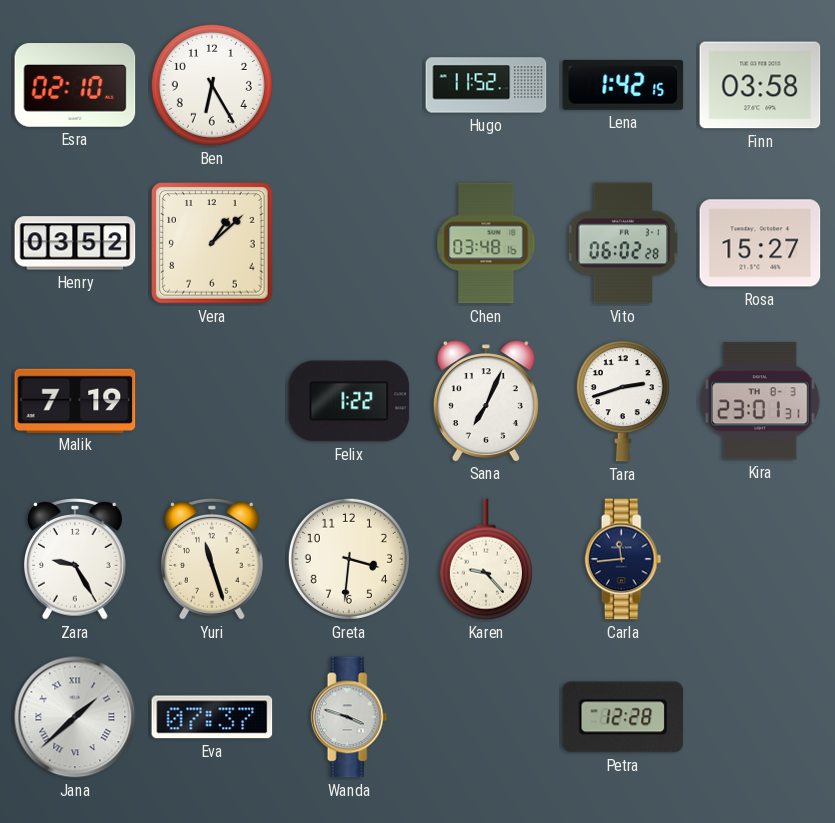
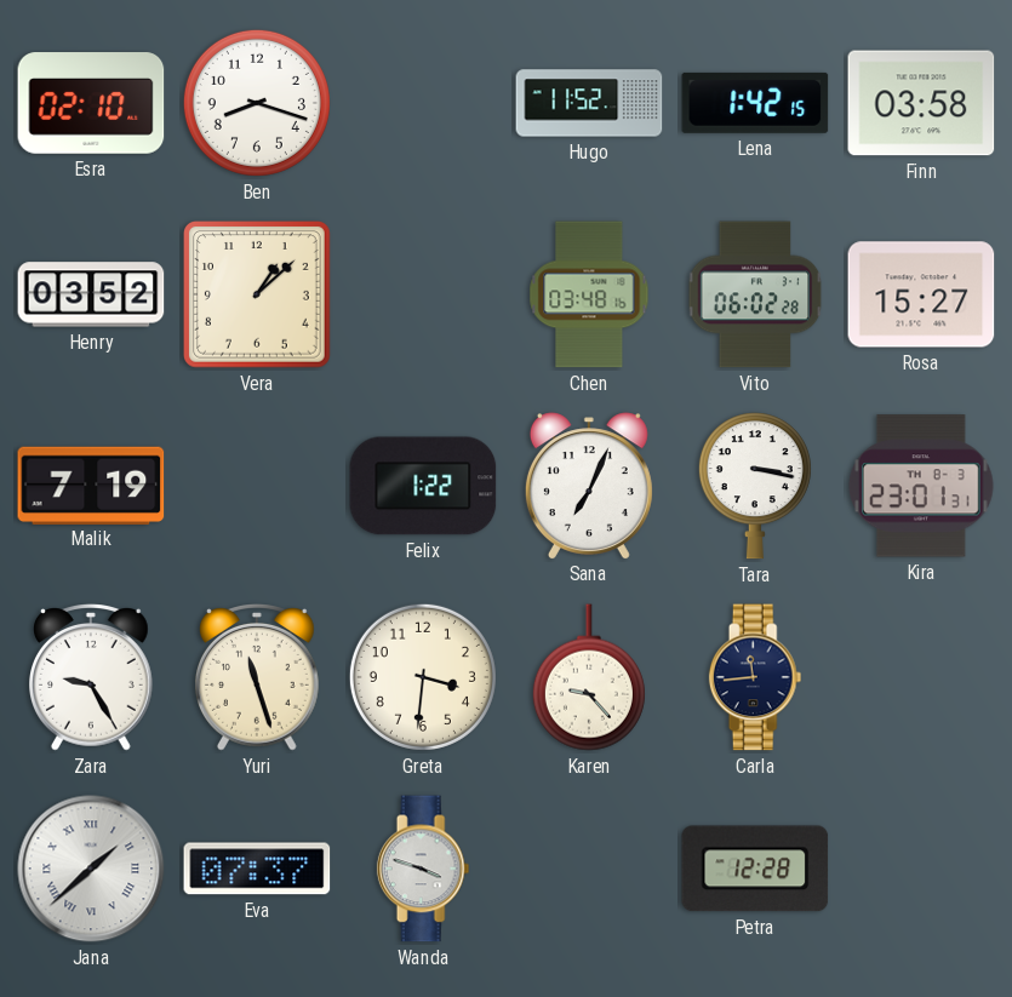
Ben: 6:25 -> 8:18
Tara: 2:42 -> 3:17
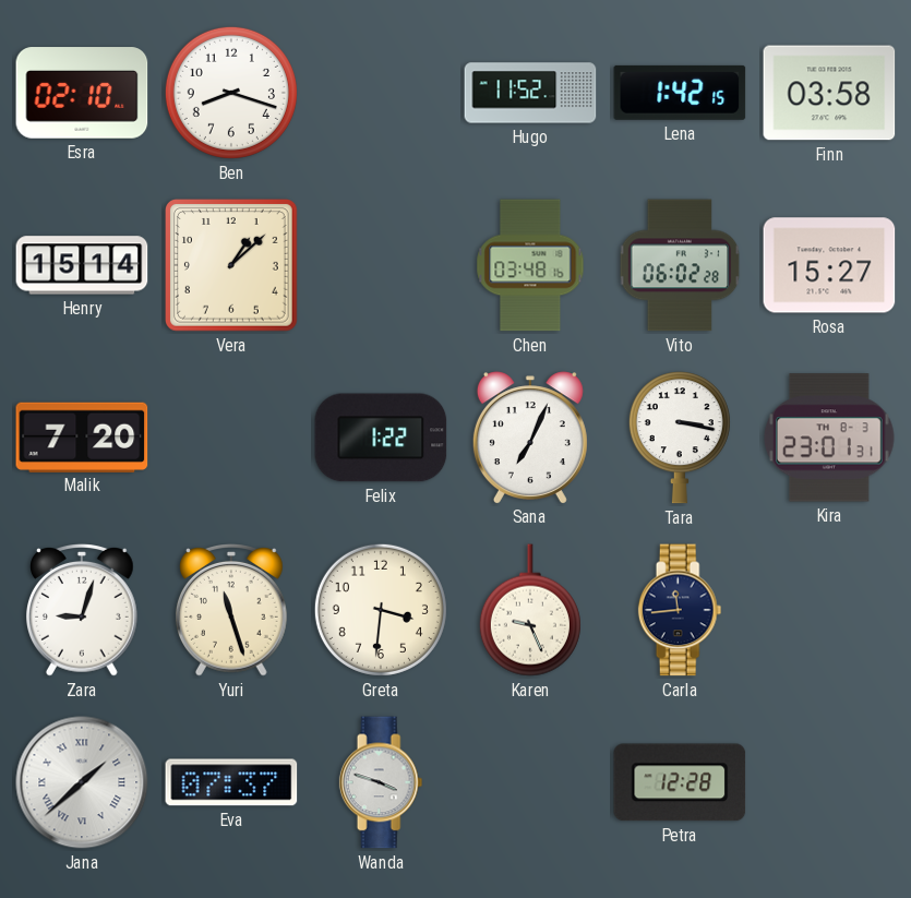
Henry: 03:52 -> 15:14
Malik: 7:19 -> 7:20
Zara: 9:25 -> 9:03
Karen: 9:23 -> 9:26
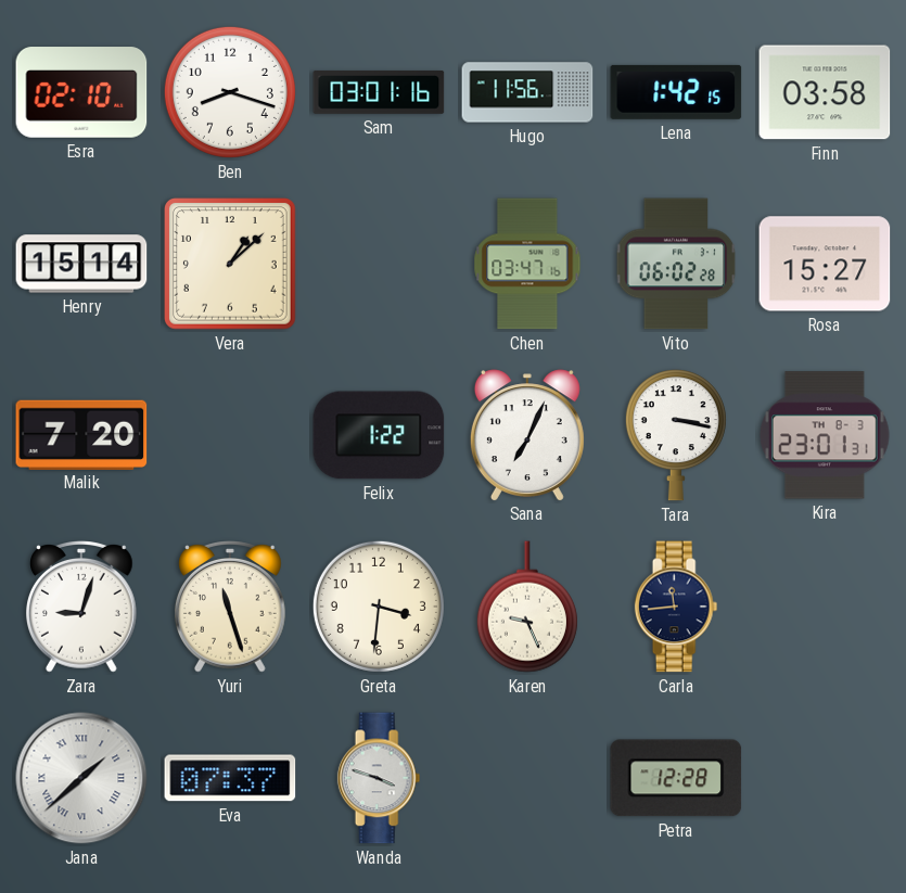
Sam: none -> 03:01
Hugo: 11:52 -> 11:56
Chen: 03:48 -> 03:47
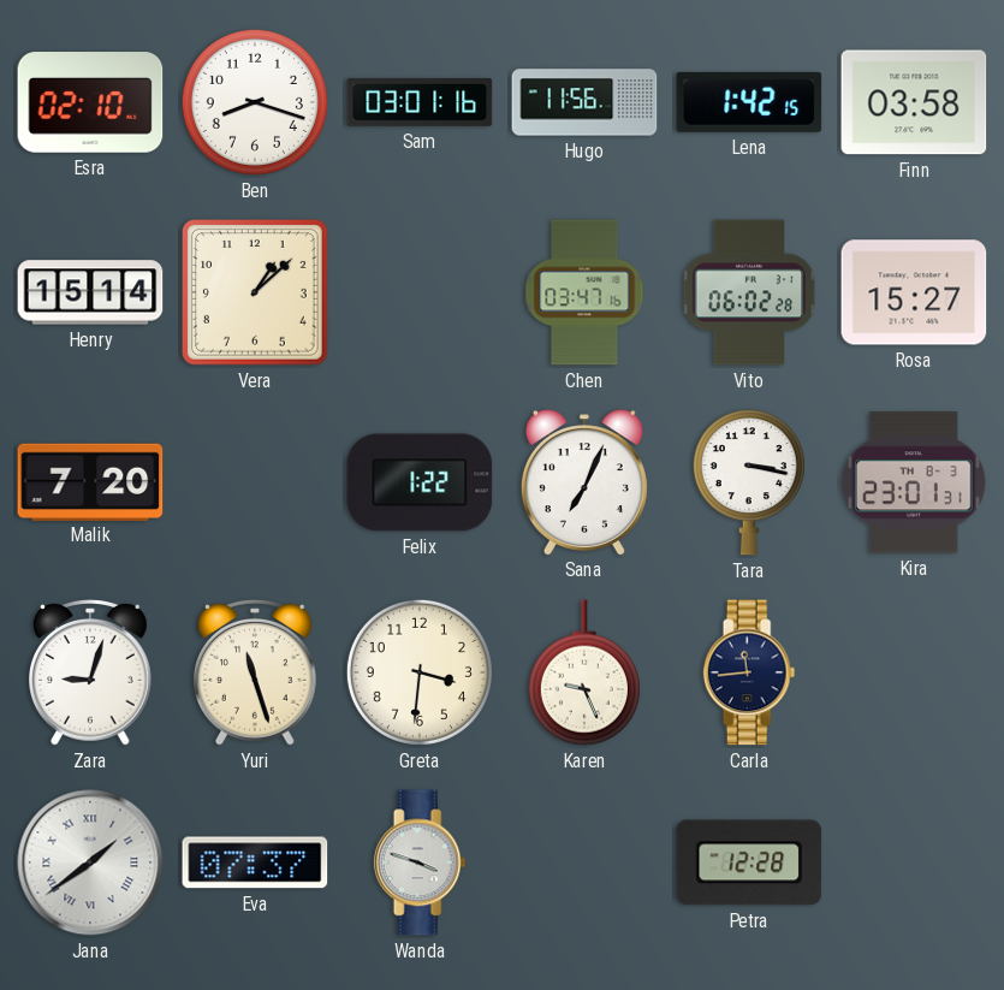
Jana: 1:38 -> 1:39
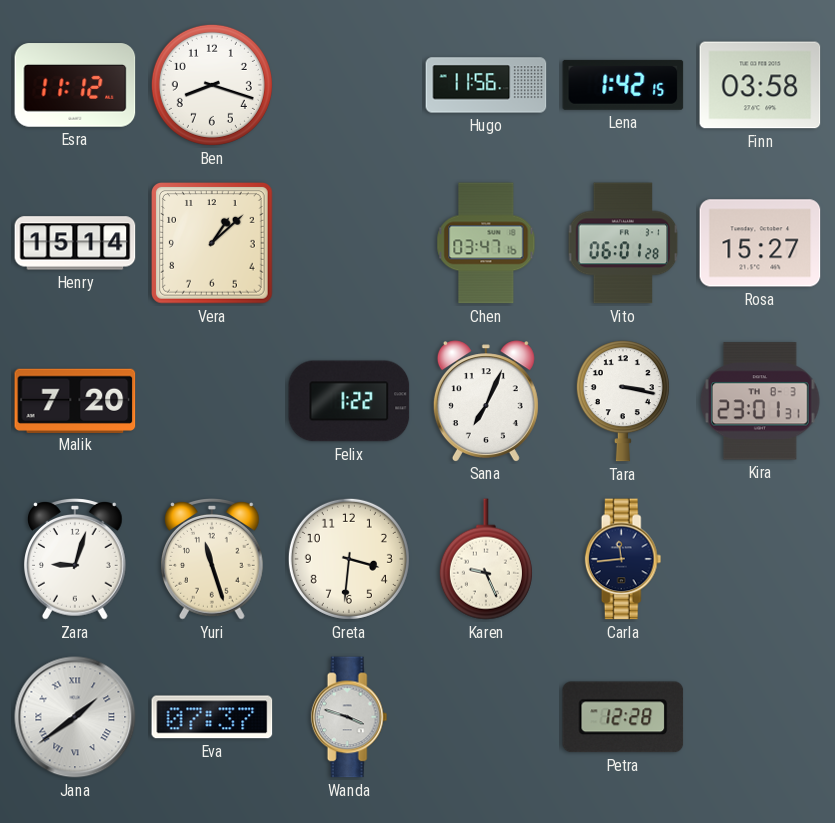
Esra: 02:10 -> 11:12
Sam: 03:01 -> none
Vito: 06:02 -> 06:01
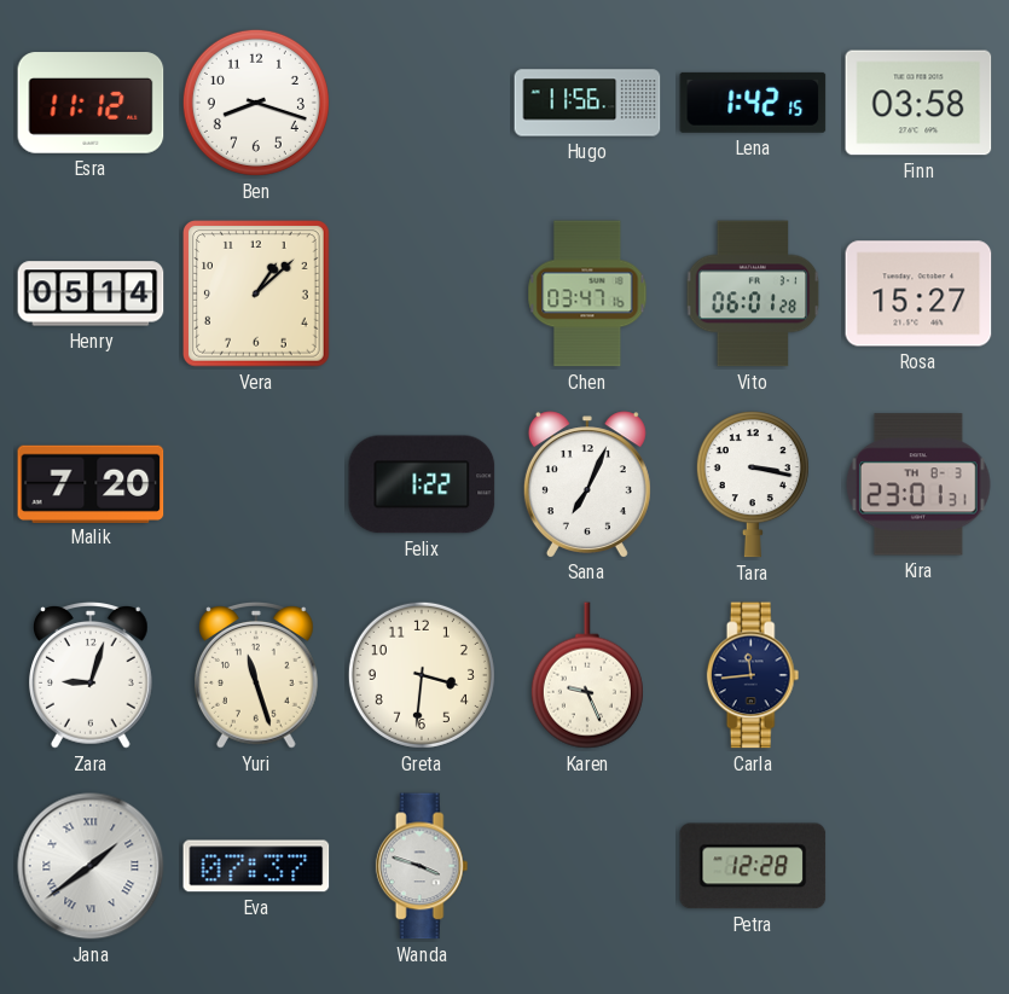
Henry: 15:14 -> 05:14
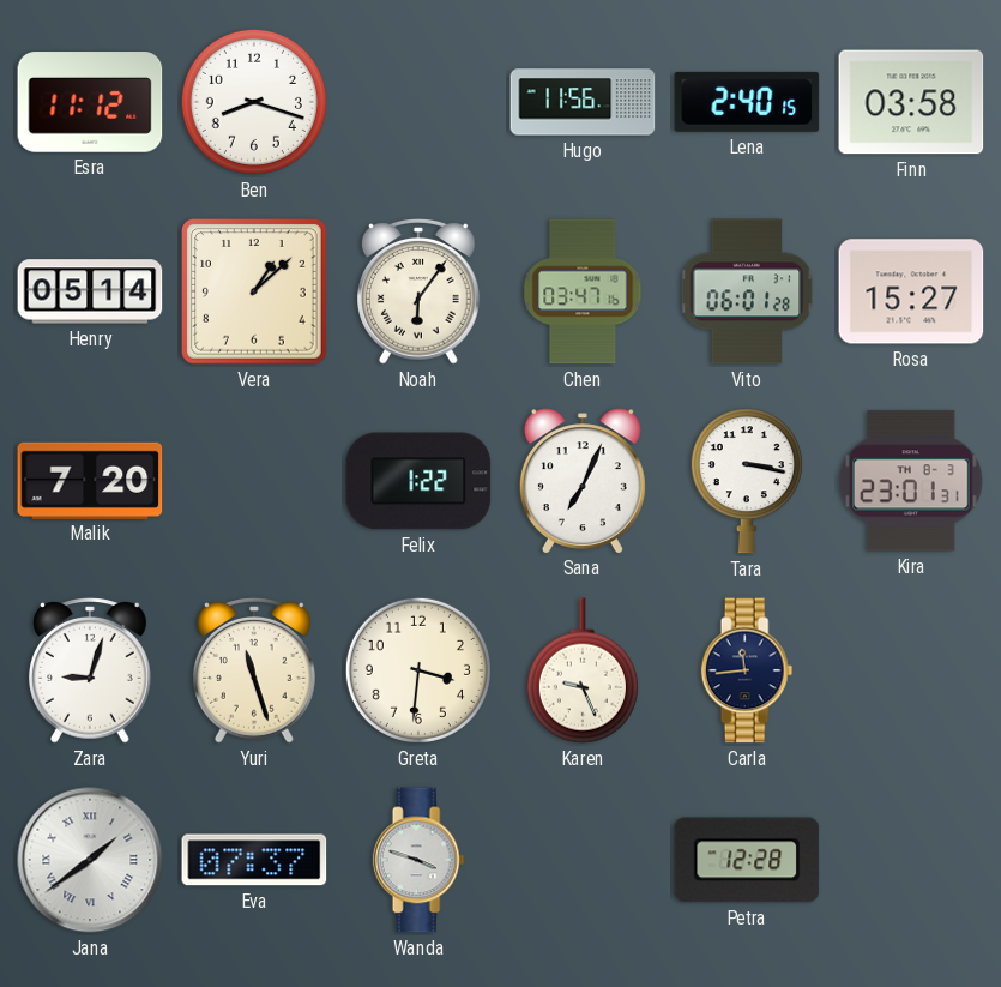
Lena: 1:42 -> 2:40
Noah: none -> 6:06
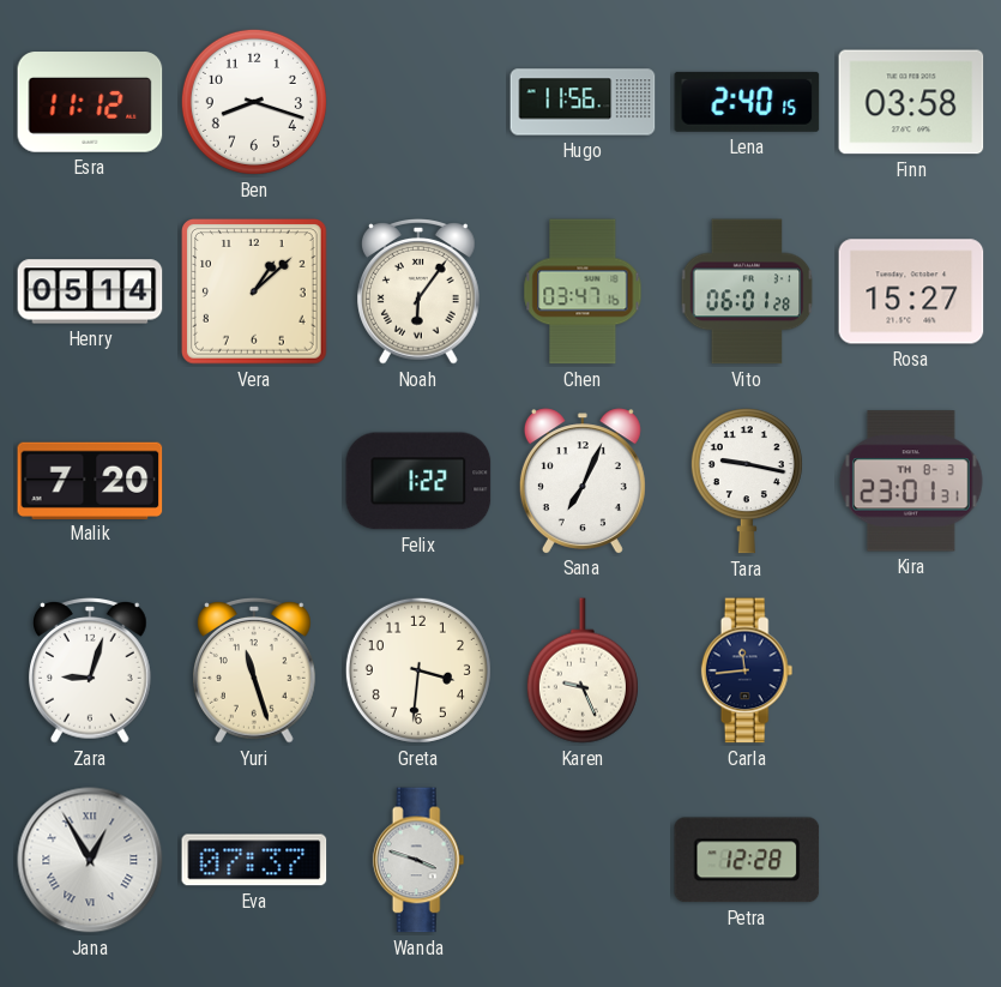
Tara: 3:17 -> 9:17
Jana: 1:39 -> 12:55
